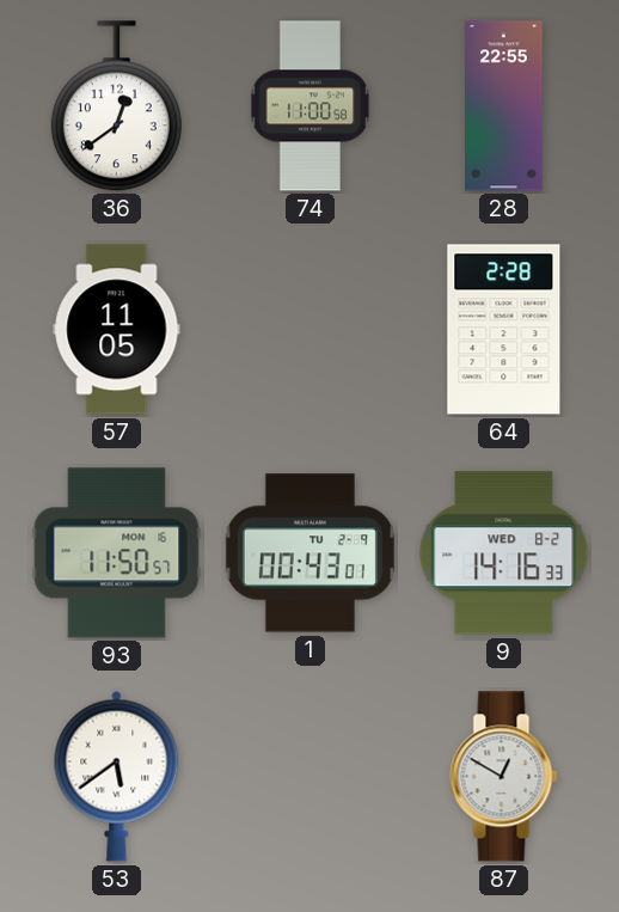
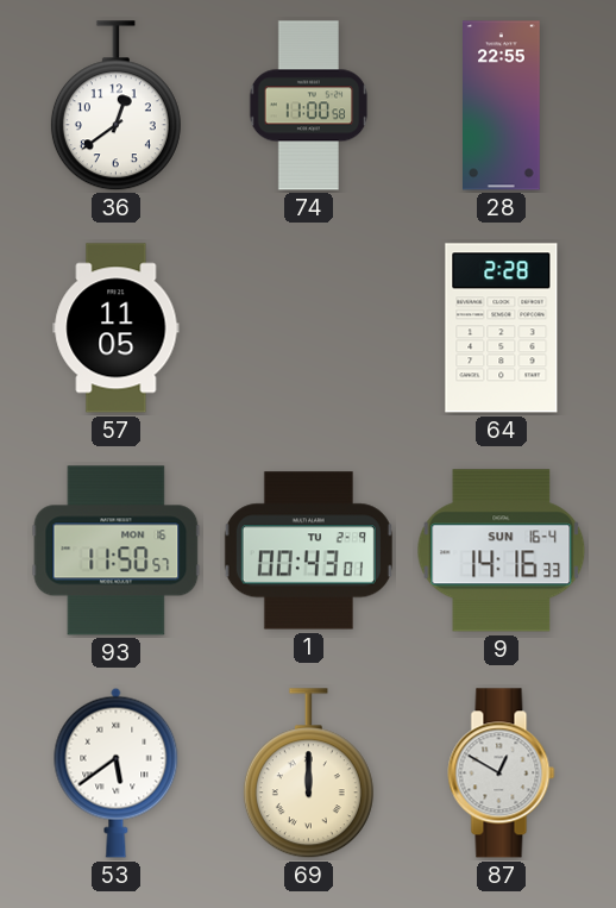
9 date: WED 8-2 -> SUN 16-4
69: none -> 12:00
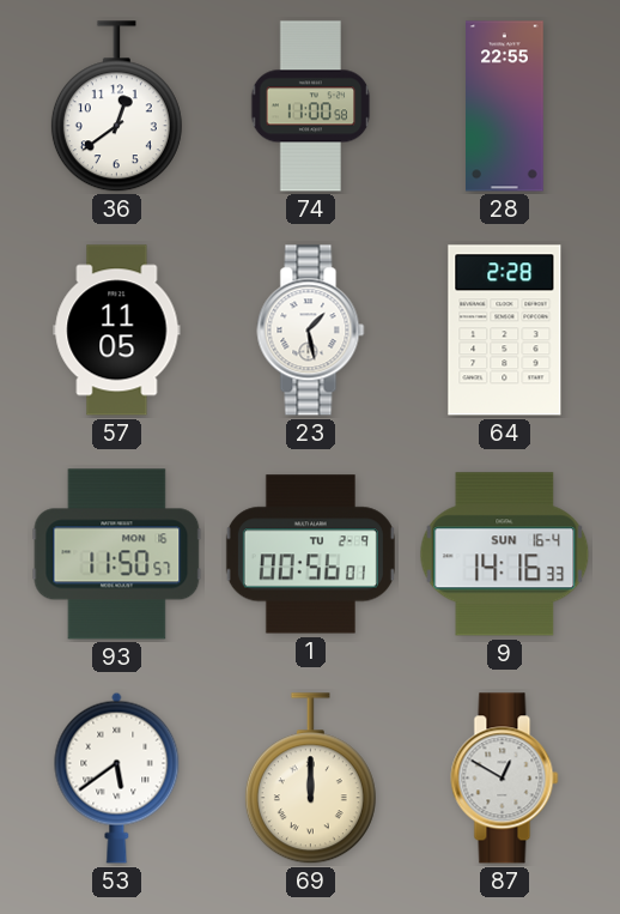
23: none -> 1:28
1: 00:43 -> 00:56
